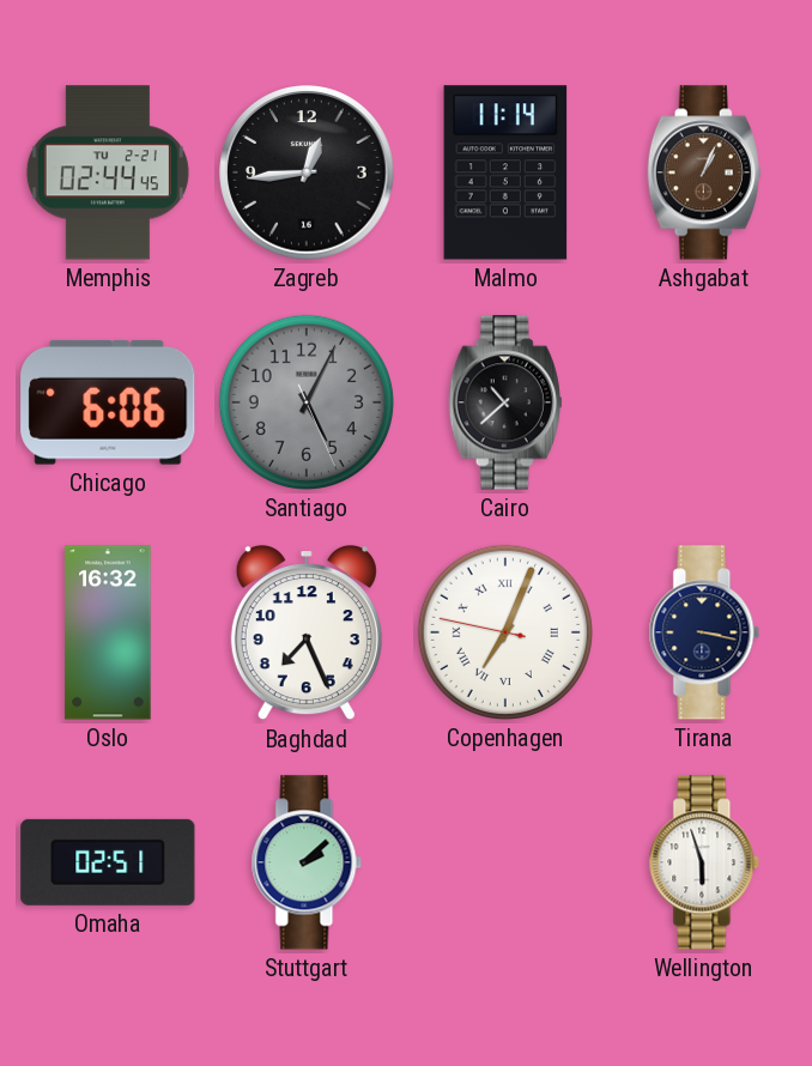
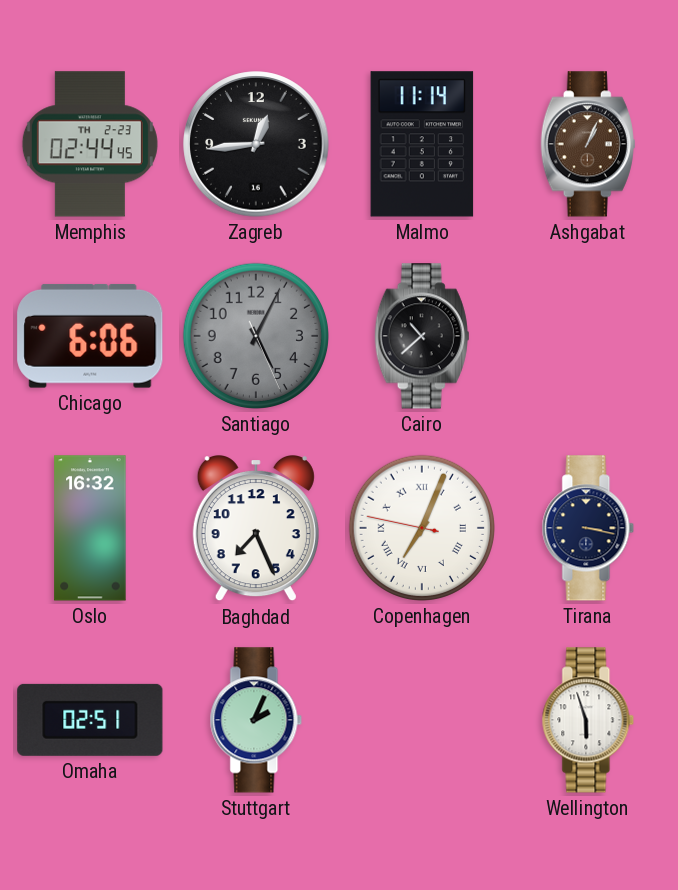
Memphis date: TU 2-21 -> TH 2-23
Stuttgart: 2:08 -> 2:04
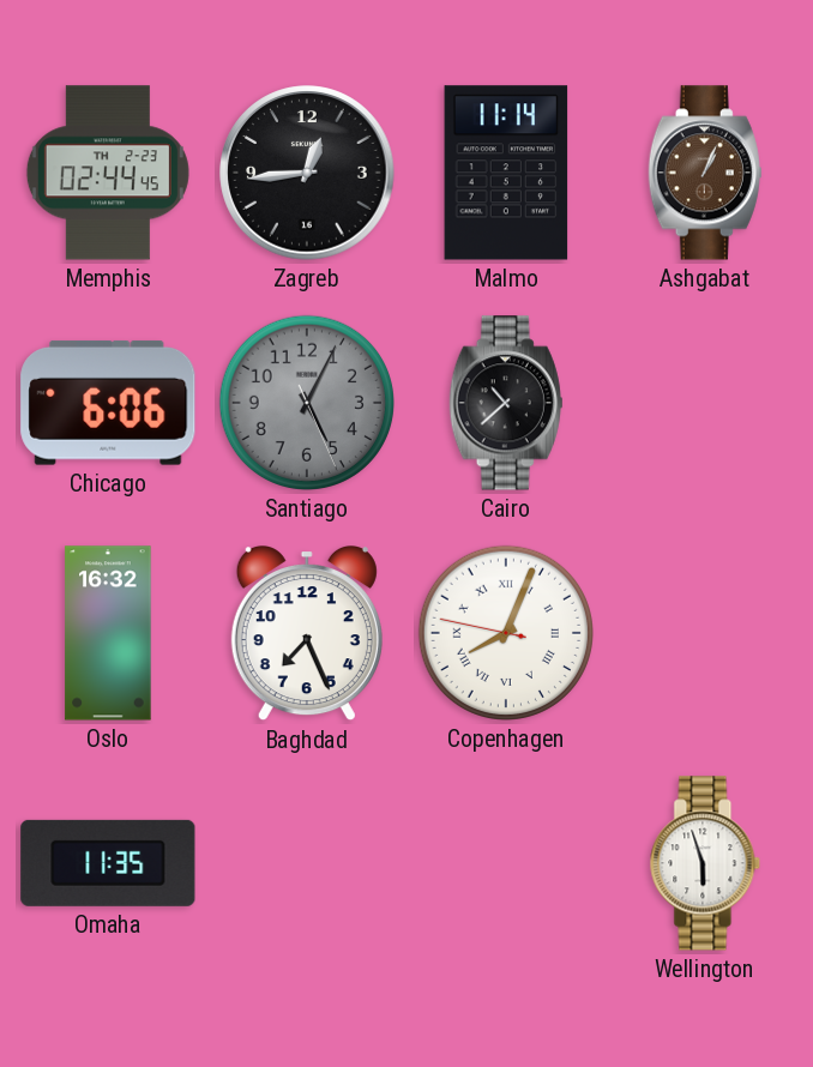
Copenhagen: 7:03 -> 8:03
Tirana: 3:17 -> none
Omaha: 02:51 -> 11:35
Stuttgart: 2:04 -> none
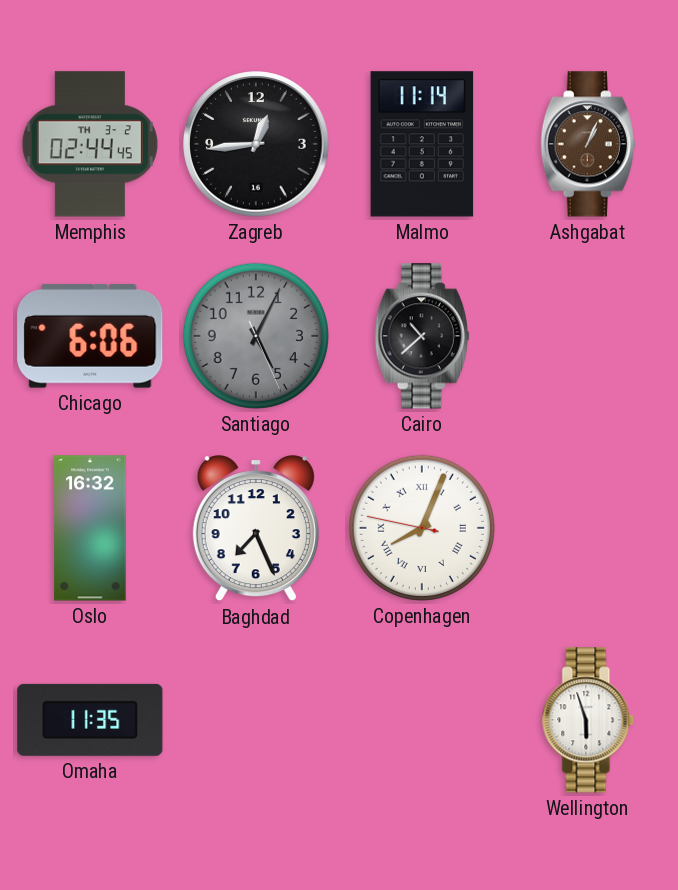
Memphis date: TH 2-23 -> TH 3-2
